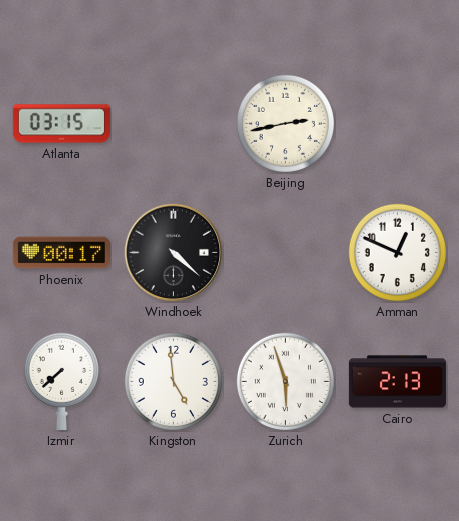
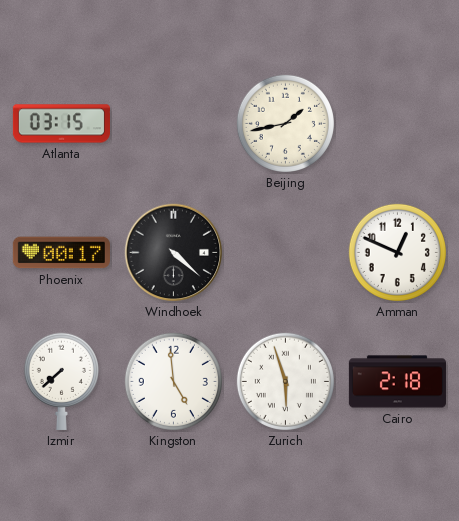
Beijing: 2:43 -> 1:43
Cairo: 2:13 -> 2:18
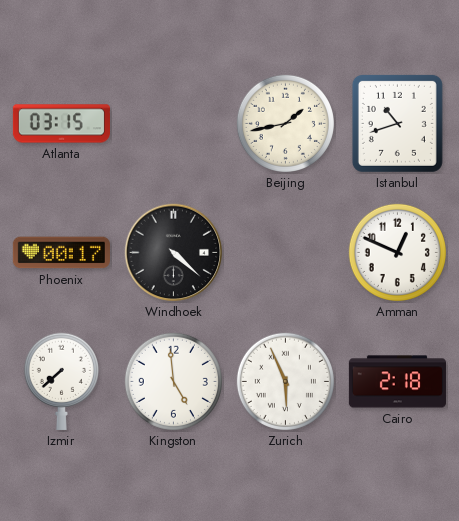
Istanbul: none -> 10:42
Zurich: 5:57 -> 5:56
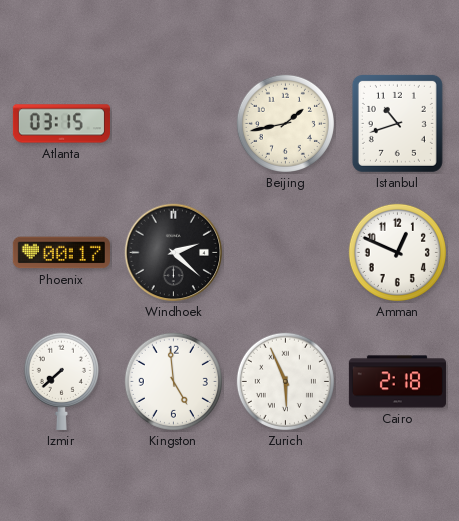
Windhoek: 4:22 -> 2:22
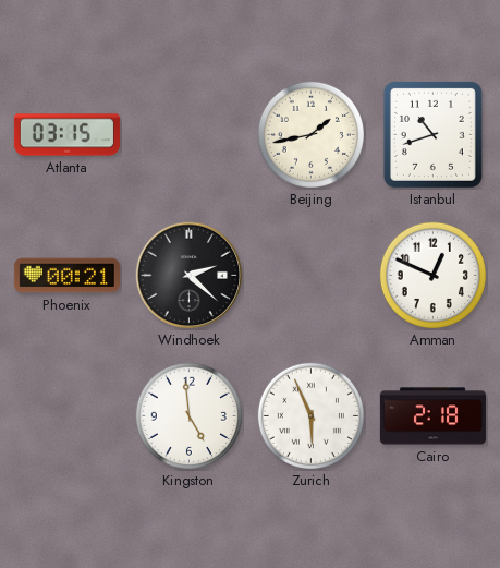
Phoenix: 00:17 -> 00:21
Izmir: 7:38 -> none
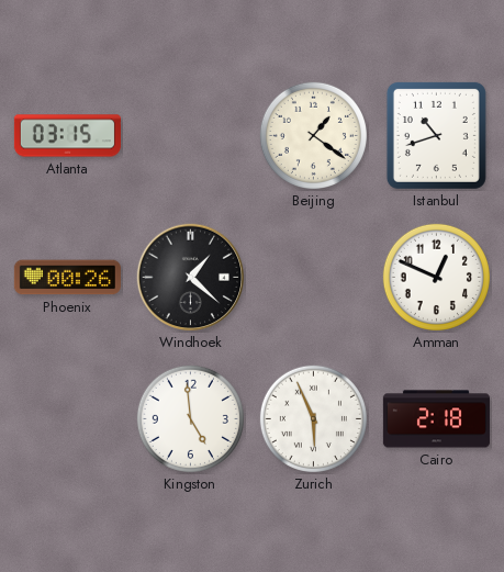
Beijing: 1:43 -> 1:21
Phoenix: 00:21 -> 00:26
Windhoek: 2:22 -> 1:22
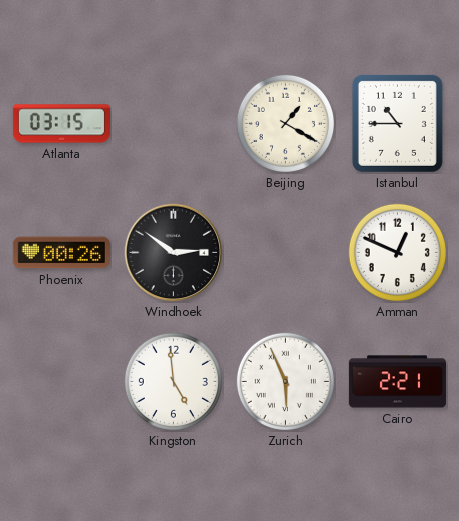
Beijing: 1:21 -> 1:20
Istanbul: 10:42 -> 10:45
Windhoek: 1:22 -> 2:51
Cairo: 2:18 -> 2:21
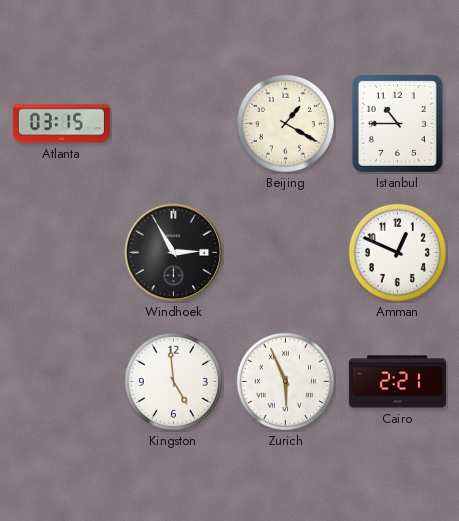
Phoenix: 00:26 -> none
Windhoek: 2:51 -> 2:55
